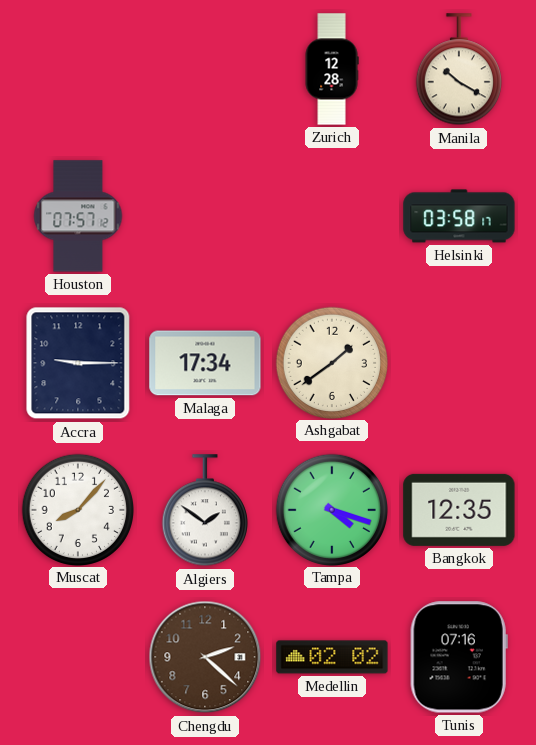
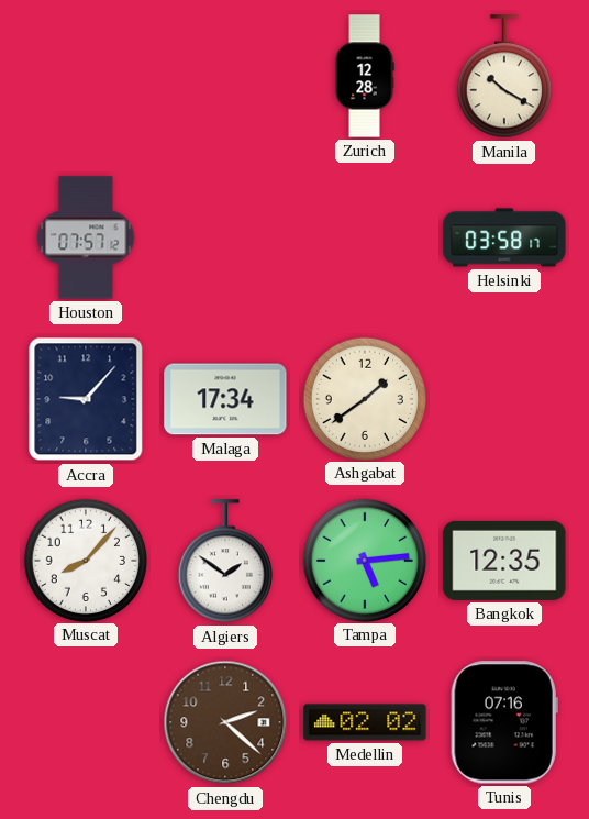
Accra: 9:15 -> 9:07
Tampa: 4:18 -> 5:14
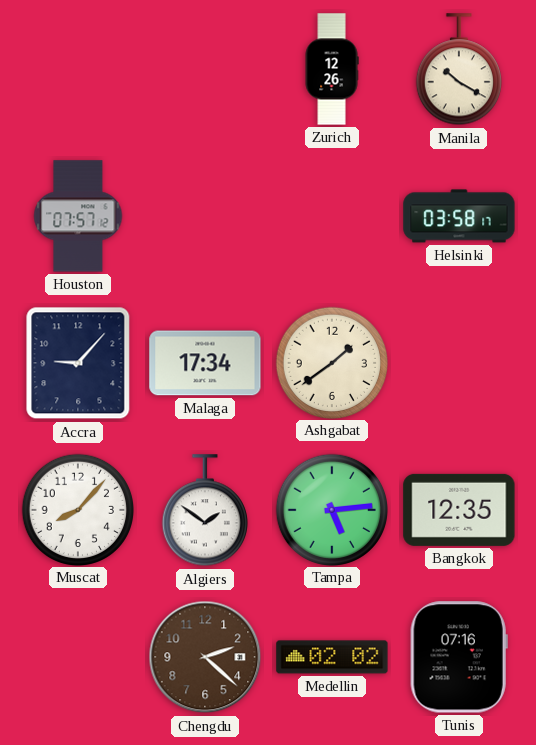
Zurich: 12:28 -> 12:26
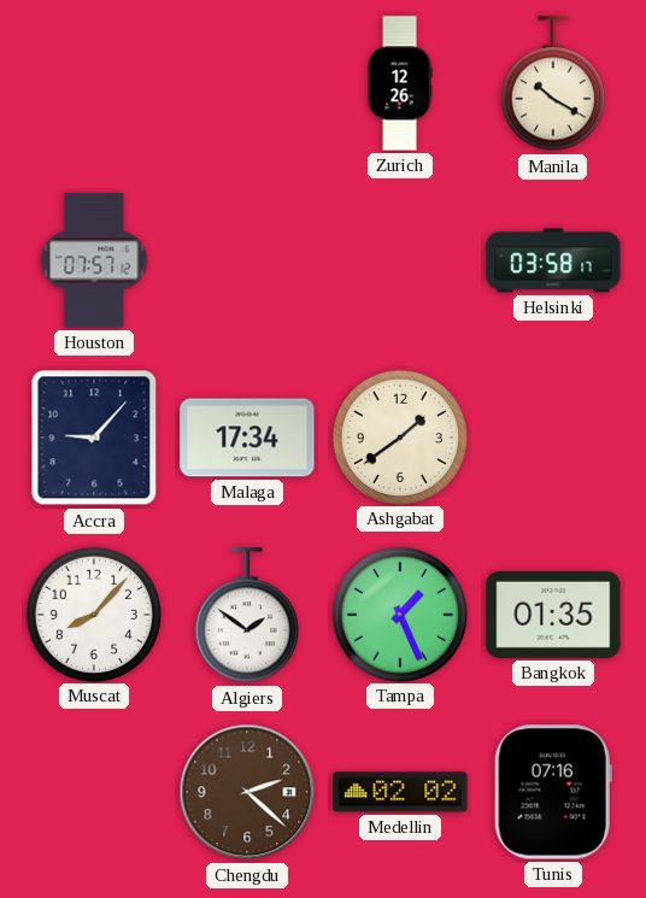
Tampa: 5:14 -> 1:26
Bangkok: 12:35 -> 01:35
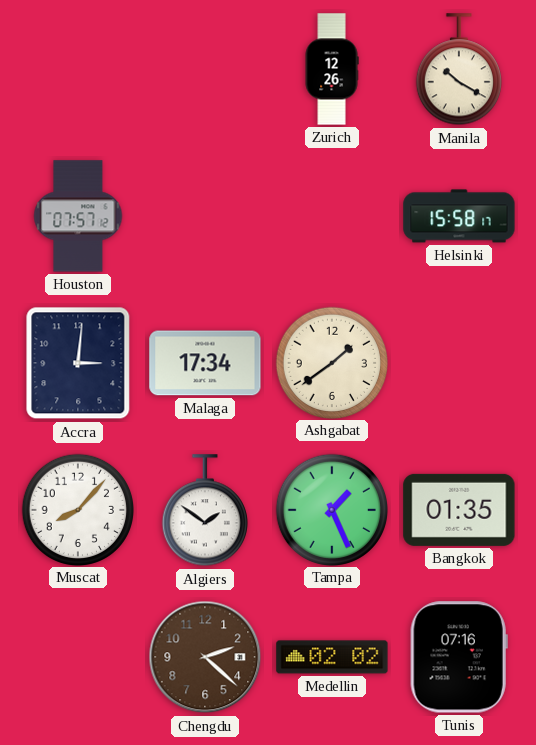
Helsinki: 03:58 -> 15:58
Accra: 9:07 -> 3:01
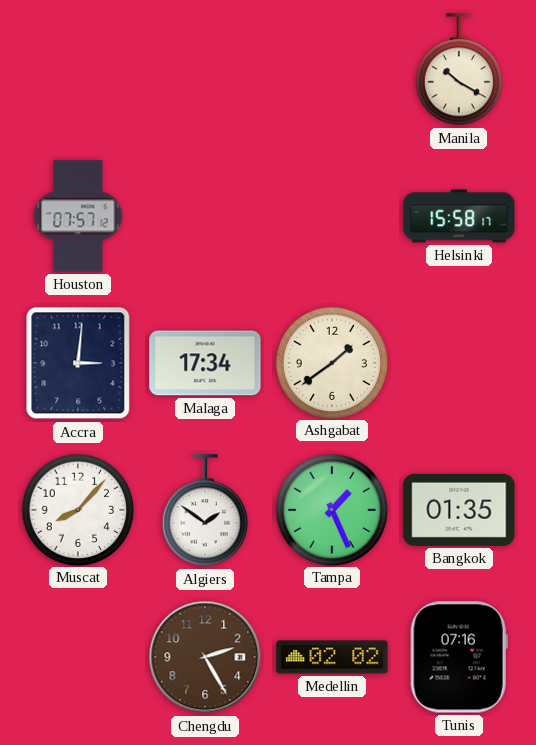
Zurich: 12:26 -> none
Chengdu: 2:22 -> 2:25
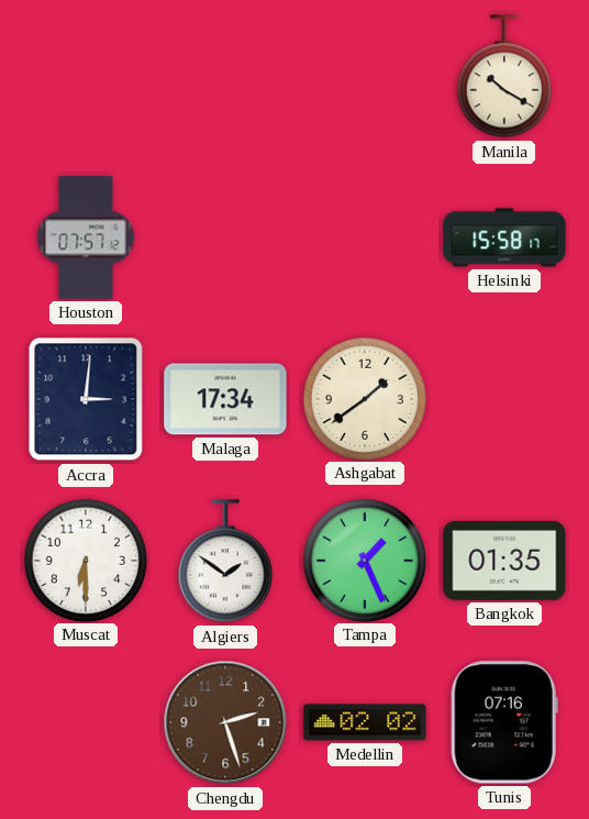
Muscat: 8:07 -> 6:30
Chengdu: 2:25 -> 2:27
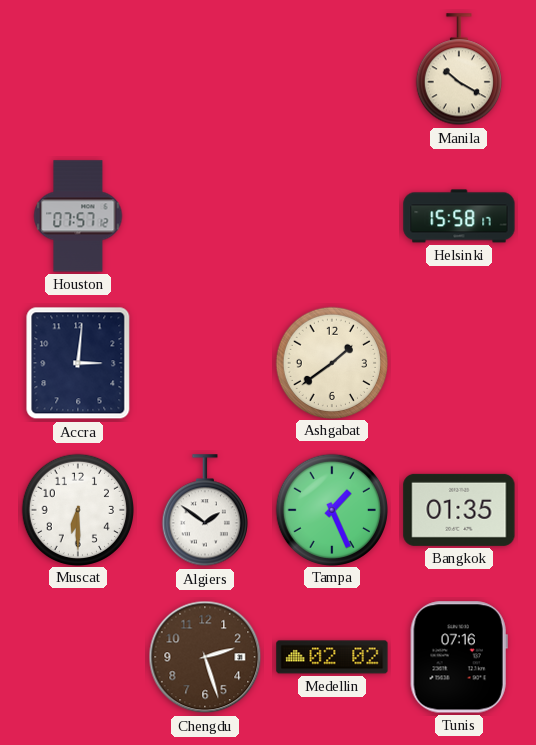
Malaga: 17:34 -> none
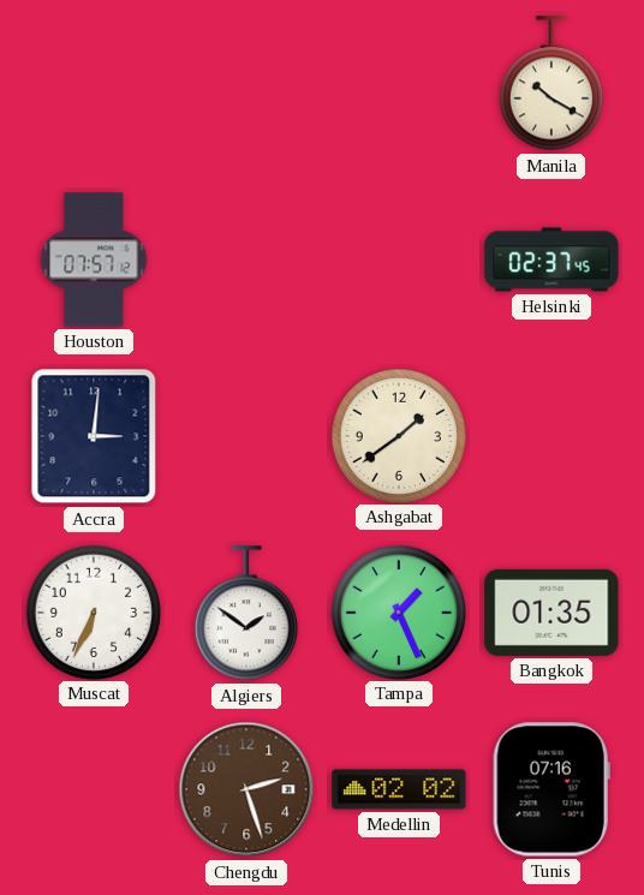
Helsinki: 15:58 -> 02:37
Muscat: 6:30 -> 6:34
